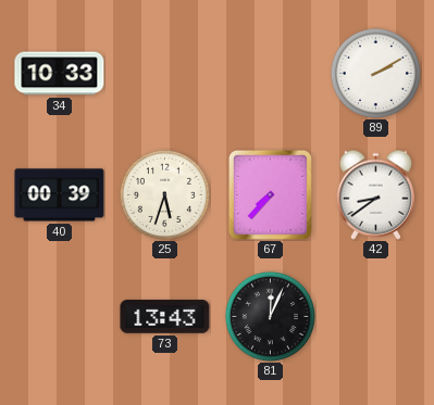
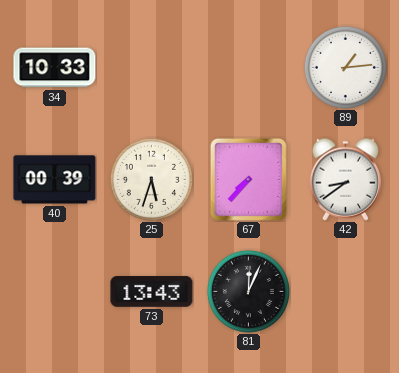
89: 2:10 -> 1:14
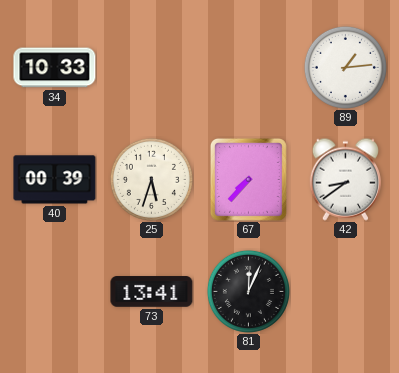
73: 13:43 -> 13:41
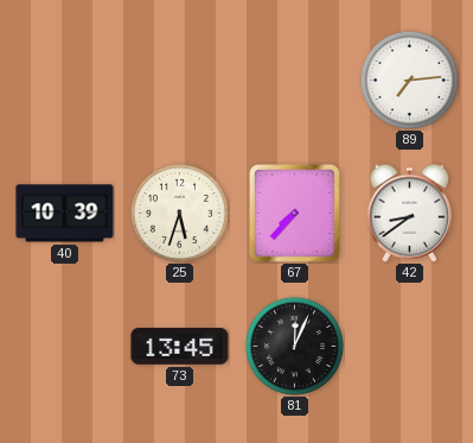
34: 10:33 -> none
89: 1:14 -> 7:14
40: 00:39 -> 10:39
73: 13:41 -> 13:45
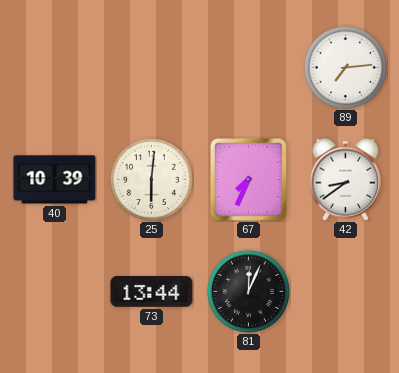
25: 5:33 -> 6:01
67: 7:37 -> 7:34
73: 13:45 -> 13:44
